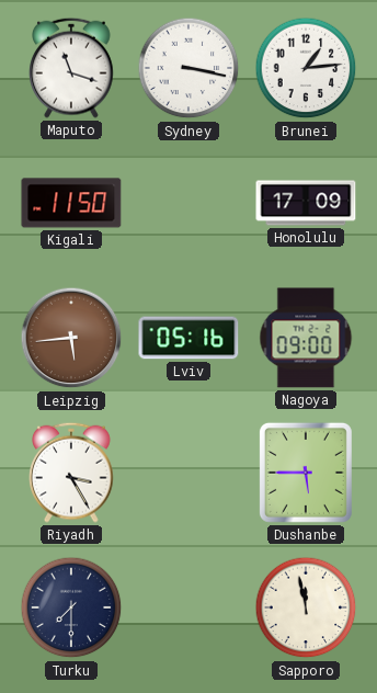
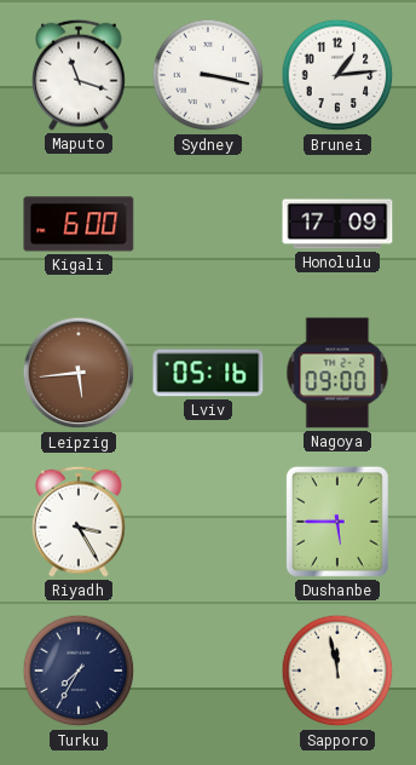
Kigali: 11:50 -> 6:00
Turku: 7:30 -> 7:35
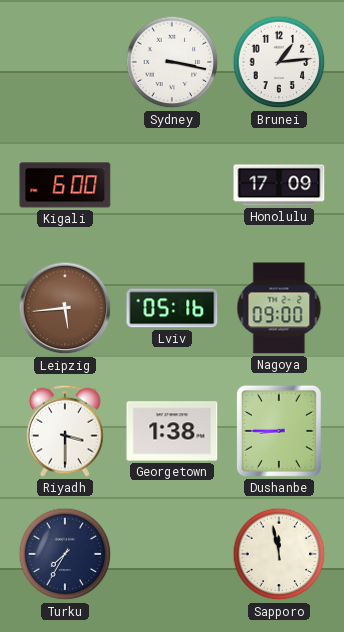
Maputo: 11:18 -> none
Riyadh: 3:25 -> 3:30
Georgetown: none -> 1:38
Dushanbe: 5:45 -> 8:45
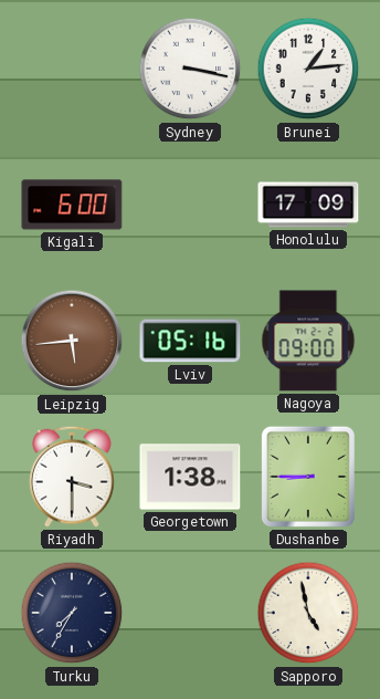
Sapporo: 11:58 -> 4:58
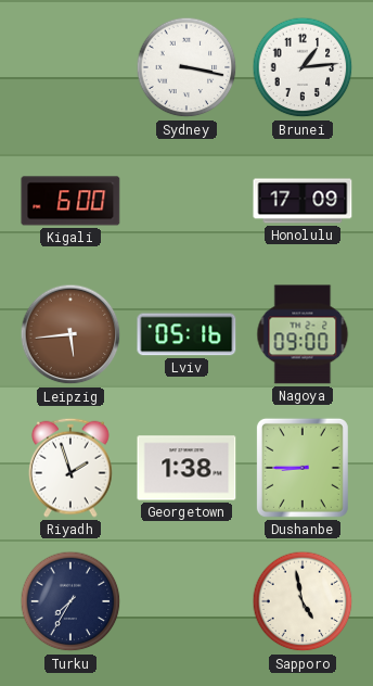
Riyadh: 3:30 -> 1:57
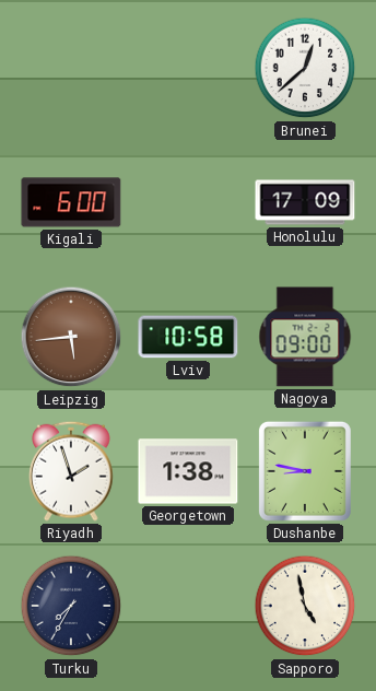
Sydney: 3:17 -> none
Brunei: 1:14 -> 12:38
Lviv: 05:16 -> 10:58
Dushanbe: 8:45 -> 8:47
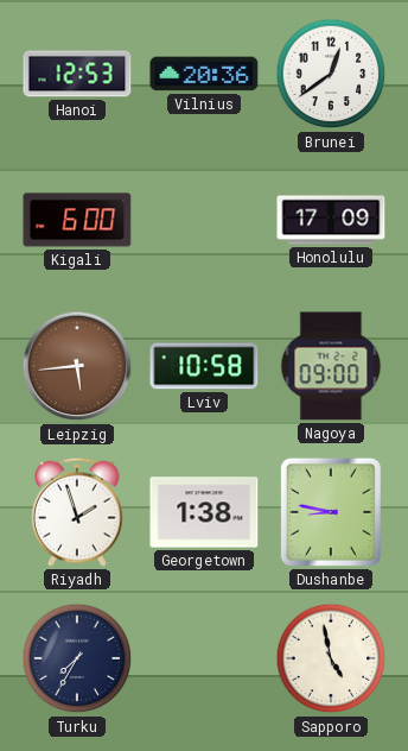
Hanoi: none -> 12:53
Vilnius: none -> 20:36
Brunei: 12:38 -> 12:39
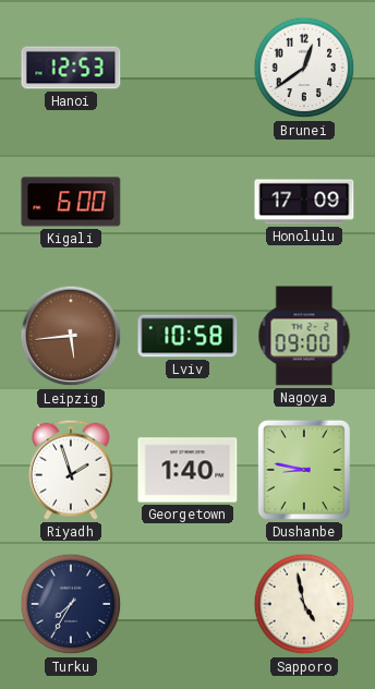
Vilnius: 20:36 -> none
Georgetown: 1:38 -> 1:40
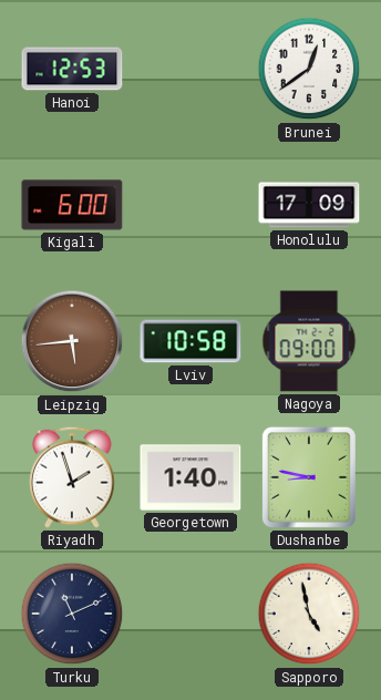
Turku: 7:35 -> 11:11
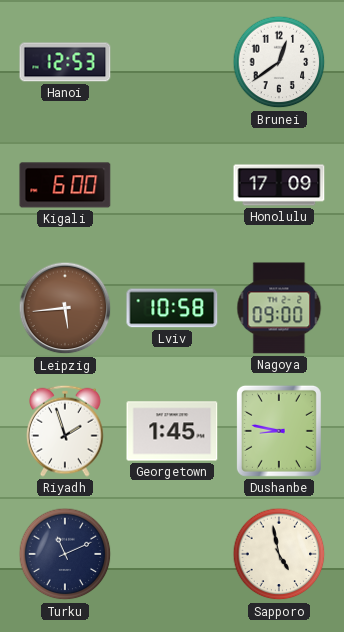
Georgetown: 1:40 -> 1:45
